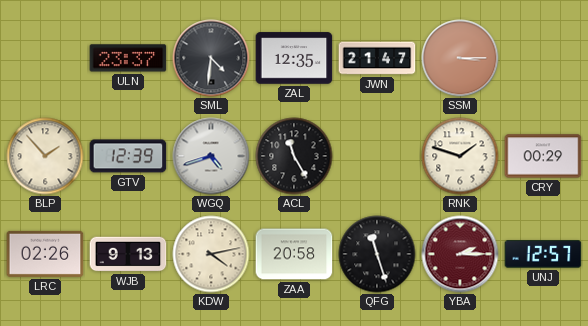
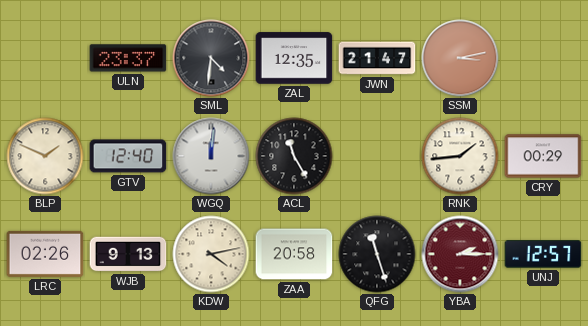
SSM: 3:15 -> 3:13
BLP: 1:53 -> 1:49
GTV: 12:39 -> 12:40
WGQ: 4:42 -> 12:01
RNK: 1:48 -> 1:44
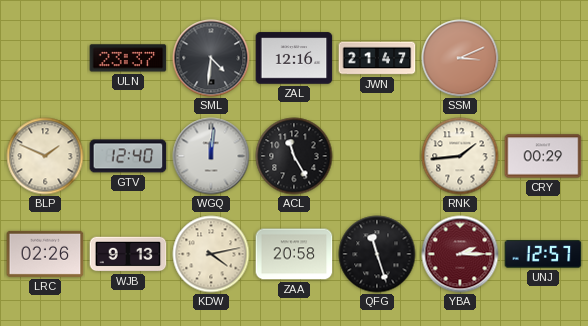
ZAL: 12:35 -> 12:16
SSM: 3:13 -> 3:11
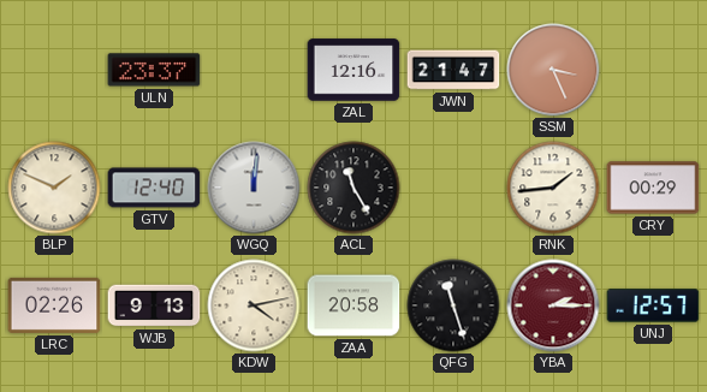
SML: 4:31 -> none
SSM: 3:11 -> 3:26
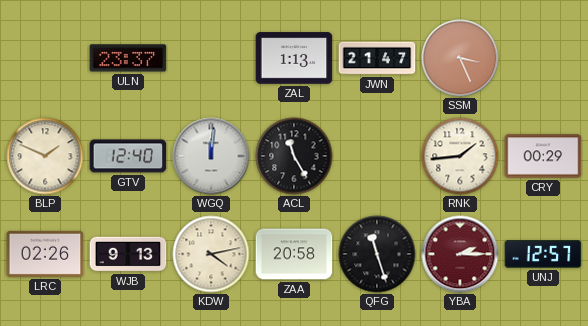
ZAL: 12:16 -> 1:13
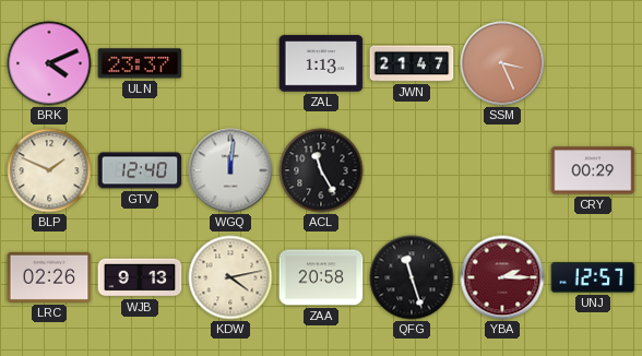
BRK: none -> 4:11
RNK: 1:44 -> none
